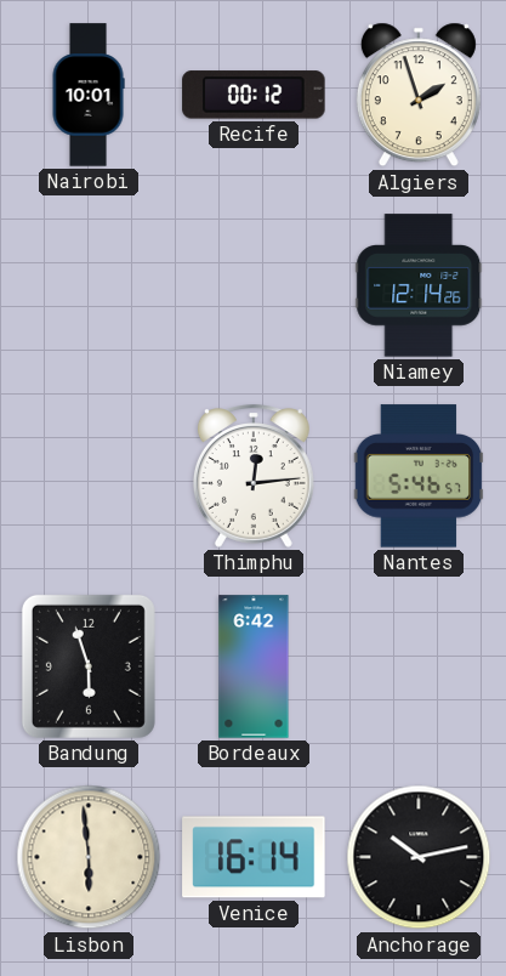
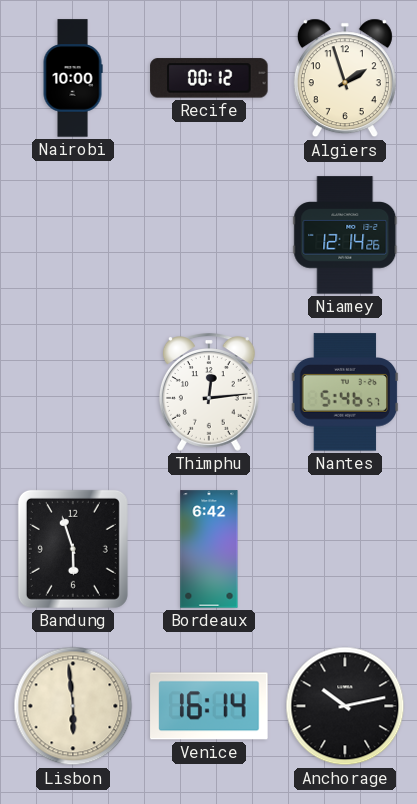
Nairobi: 10:01 -> 10:00
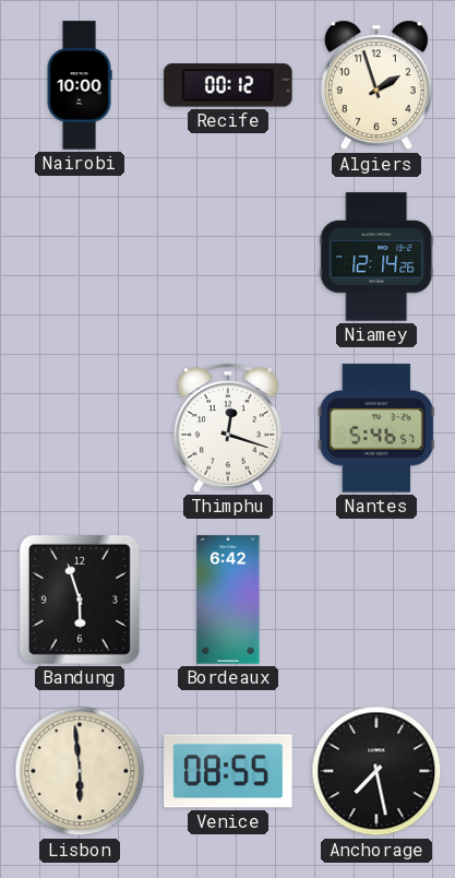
Thimphu: 12:14 -> 12:18
Venice: 16:14 -> 08:55
Anchorage: 10:13 -> 7:28
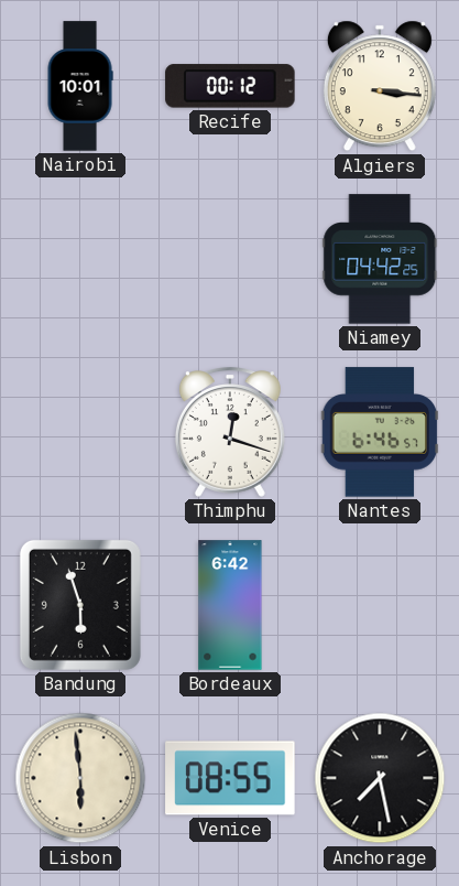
Nairobi: 10:00 -> 10:01
Algiers: 1:57 -> 3:16
Niamey: 12:14 -> 04:42
Nantes: 5:46 -> 6:46
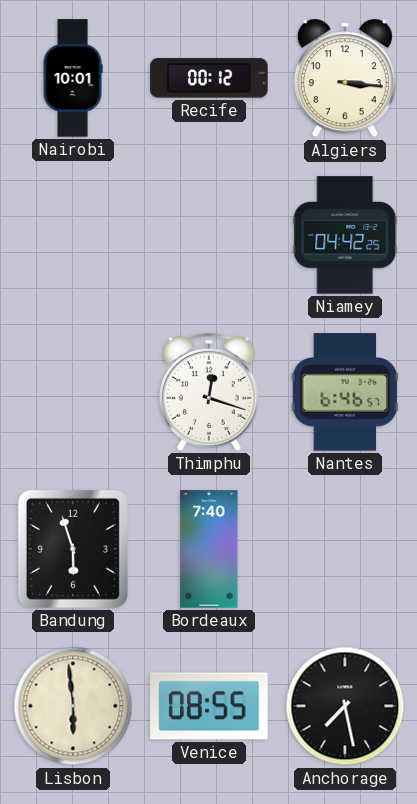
Bordeaux: 6:42 -> 7:40
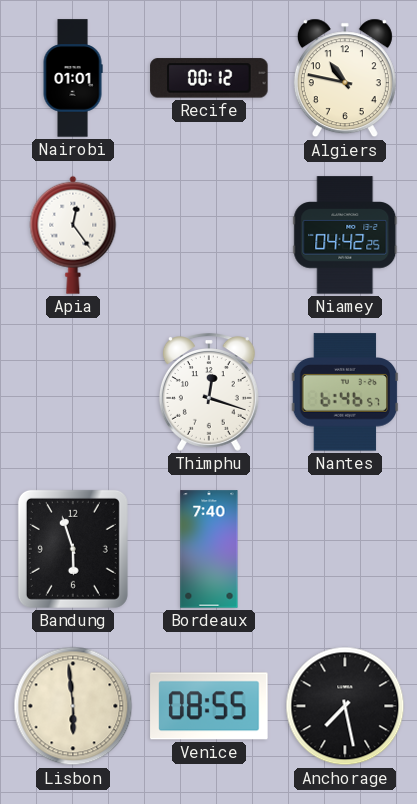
Nairobi: 10:01 -> 01:01
Algiers: 3:16 -> 10:47
Apia: none -> 12:24
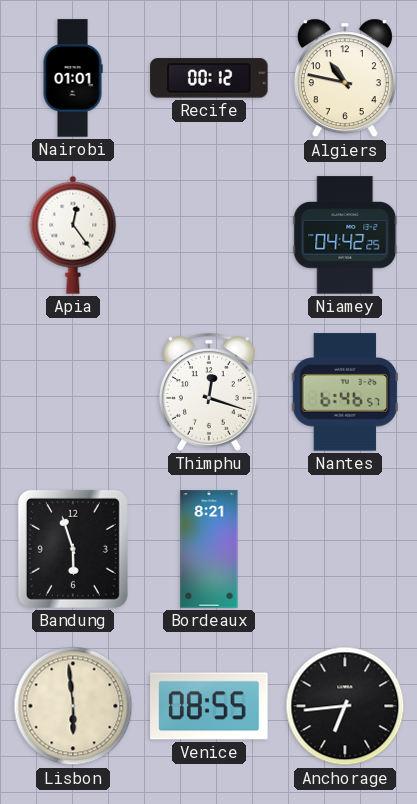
Bordeaux: 7:40 -> 8:21
Anchorage: 7:28 -> 6:44
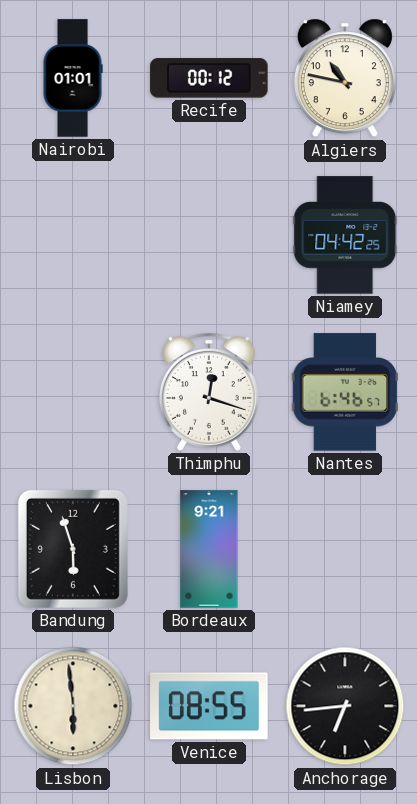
Apia: 12:24 -> none
Bordeaux: 8:21 -> 9:21
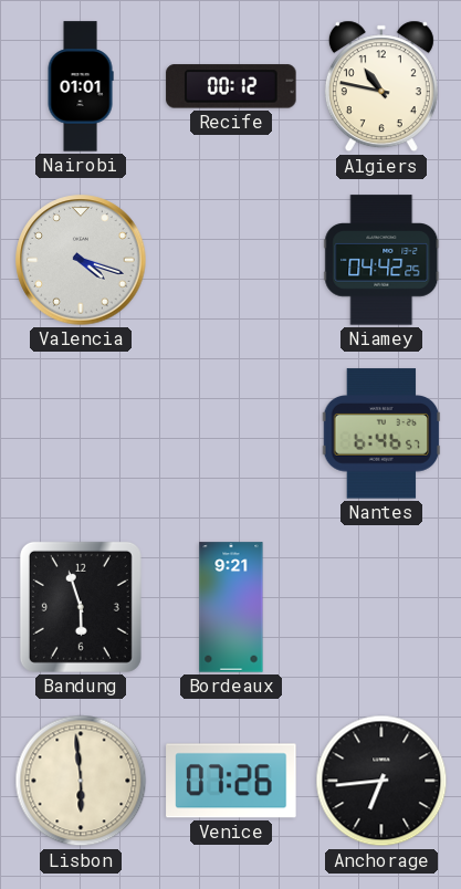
Valencia: none -> 4:18
Thimphu: 12:18 -> none
Venice: 08:55 -> 07:26
